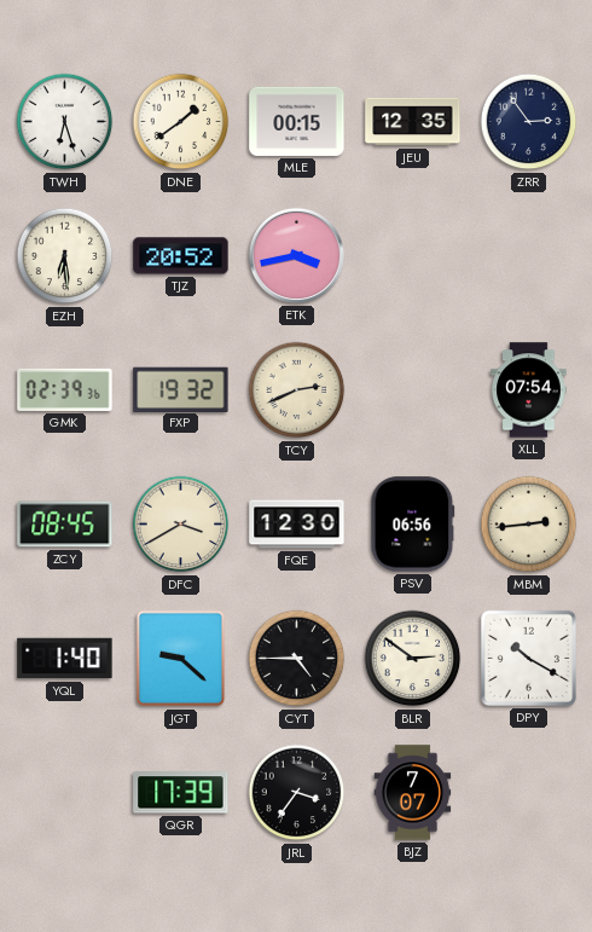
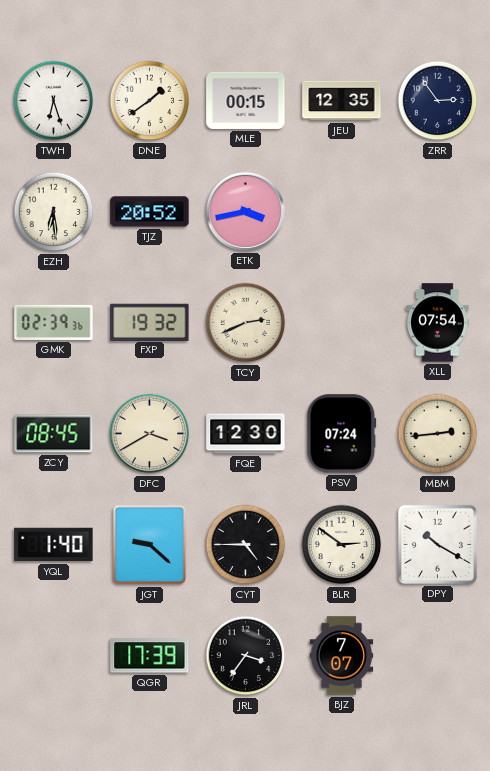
PSV: 06:56 -> 07:24
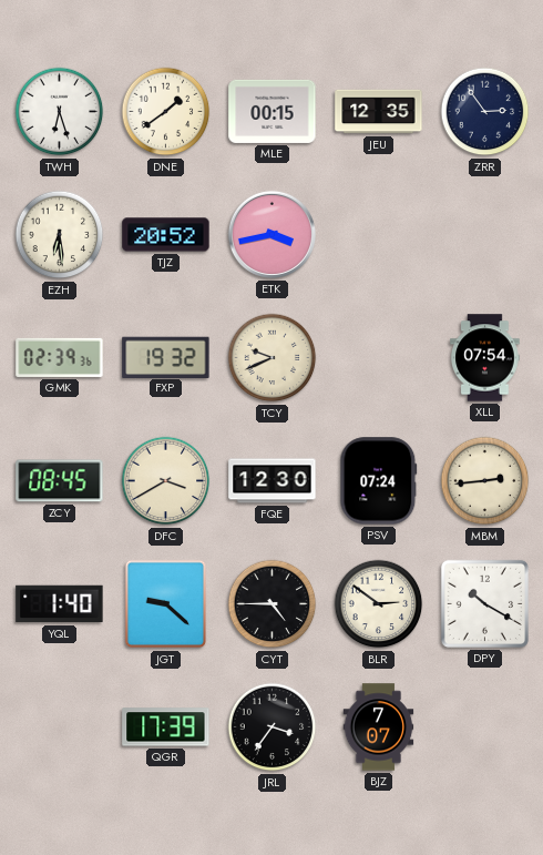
TCY: 2:41 -> 9:41
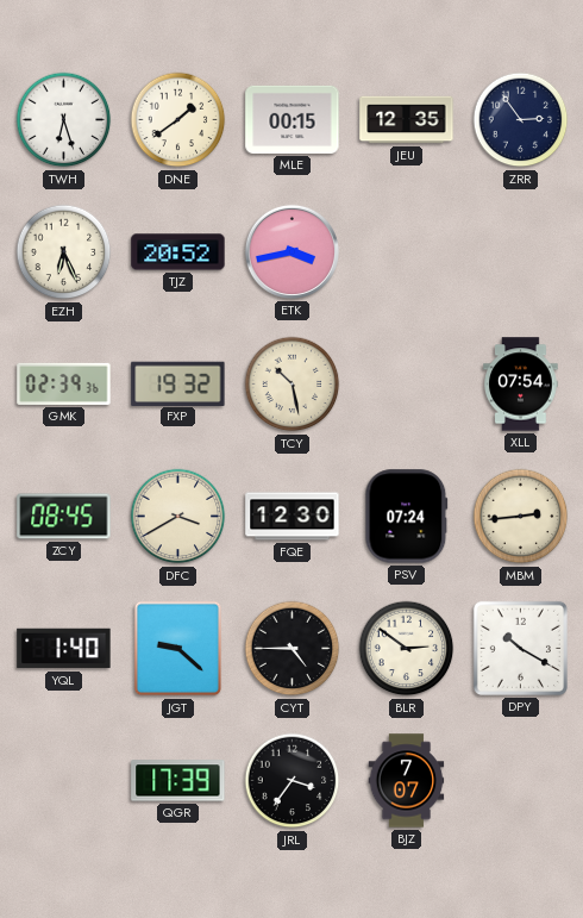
EZH: 6:29 -> 6:26
TCY: 9:41 -> 10:28
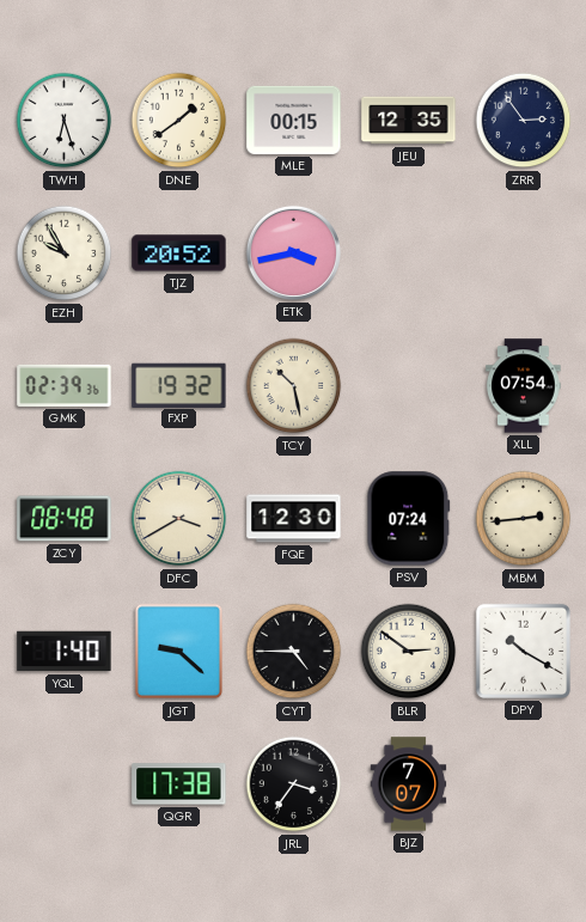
EZH: 6:26 -> 9:55
ZCY: 08:45 -> 08:48
QGR: 17:39 -> 17:38
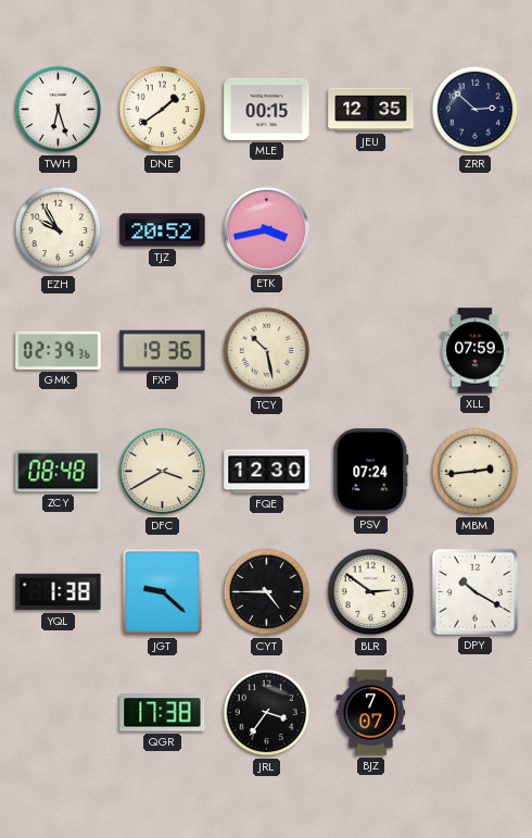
ZRR: 2:54 -> 2:52
FXP: 19:32 -> 19:36
XLL: 07:54 -> 07:59
YQL: 1:40 -> 1:38
